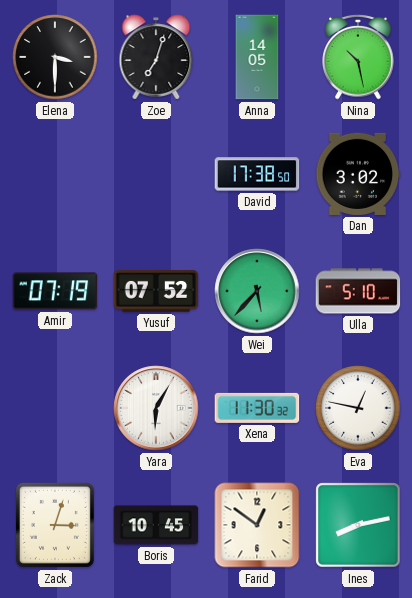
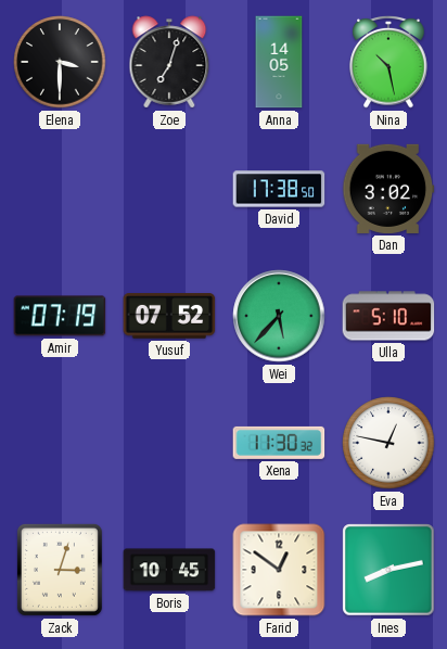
Yara: 6:05 -> none
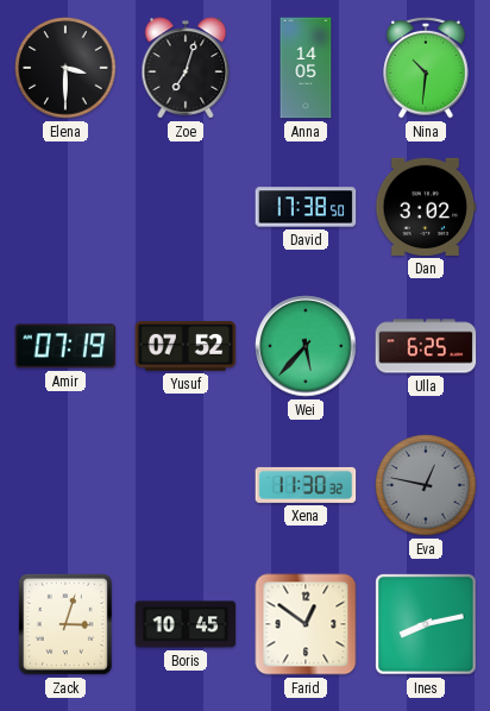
Nina: 10:28 -> 10:31
Ulla: 5:10 -> 6:25
Eva dial: white -> grey
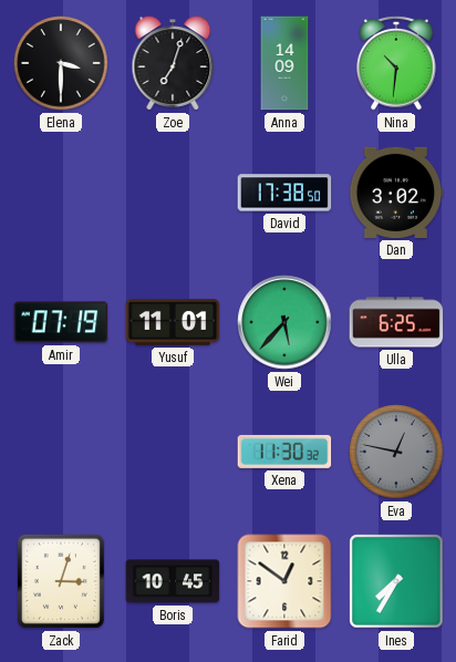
Anna: 14:05 -> 14:09
Yusuf: 07:52 -> 11:01
Ines: 8:13 -> 7:35
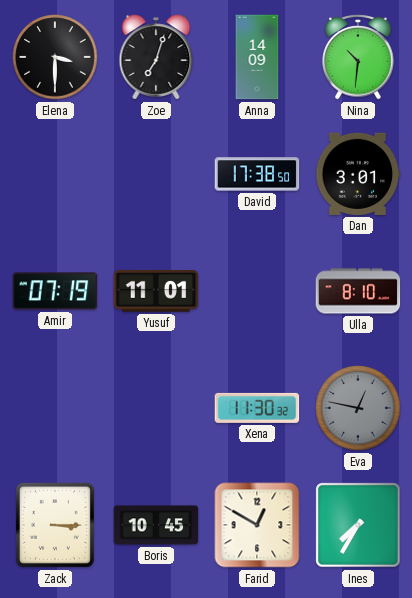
Dan: 3:02 -> 3:01
Wei: 5:37 -> none
Ulla: 6:25 -> 8:10
Zack: 3:03 -> 3:15
Farid: 12:51 -> 12:50
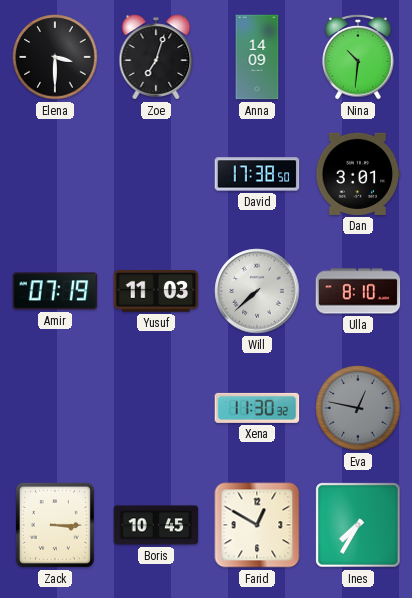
Yusuf: 11:01 -> 11:03
Will: none -> 7:38
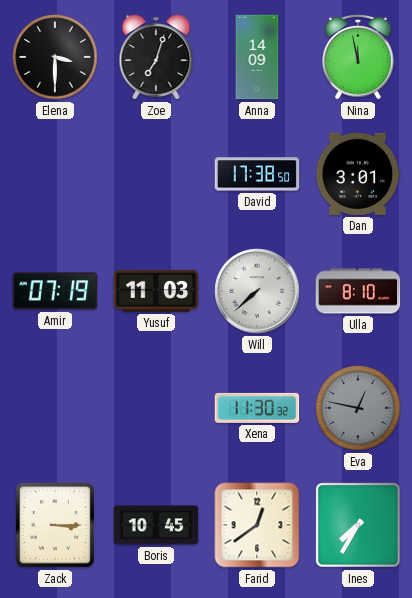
Nina: 10:31 -> 11:58
Farid: 12:50 -> 12:39
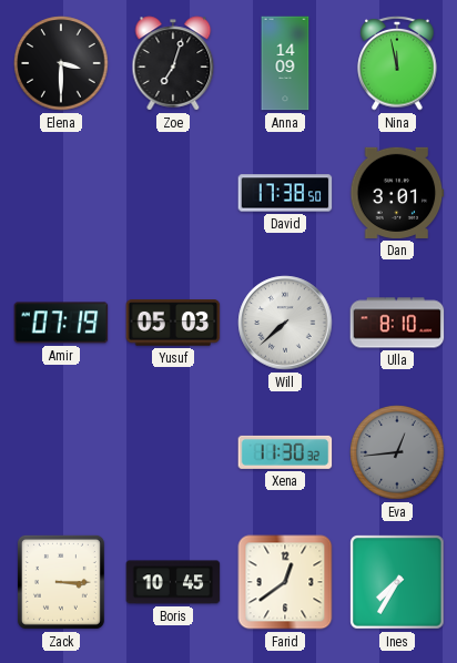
Yusuf: 11:03 -> 05:03
Eva: 12:47 -> 12:44
